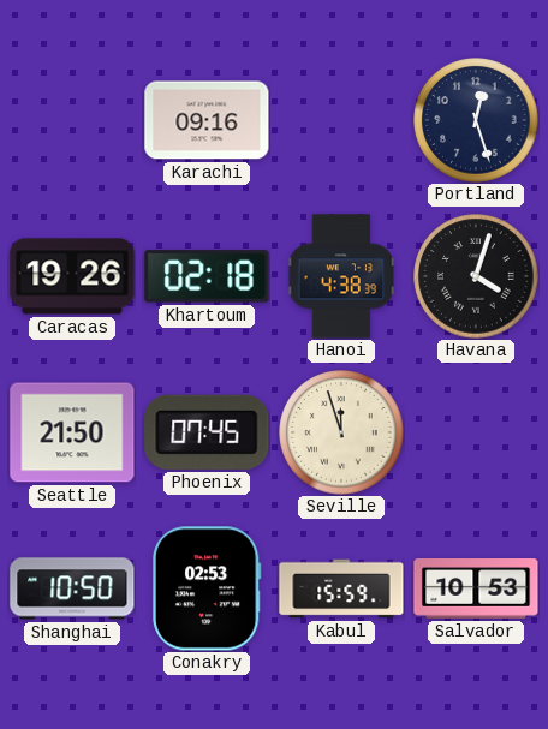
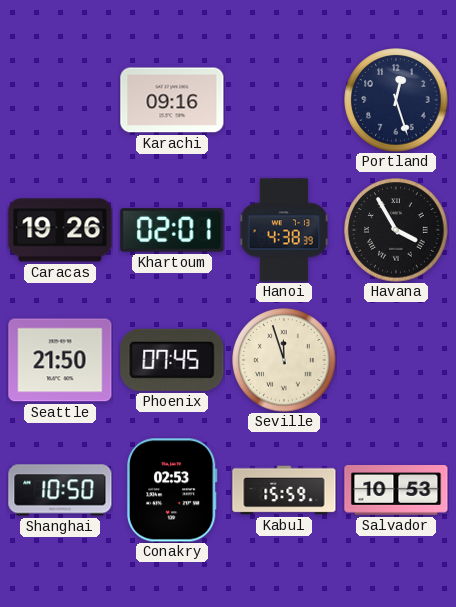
Khartoum: 02:18 -> 02:01
Havana: 4:03 -> 3:55
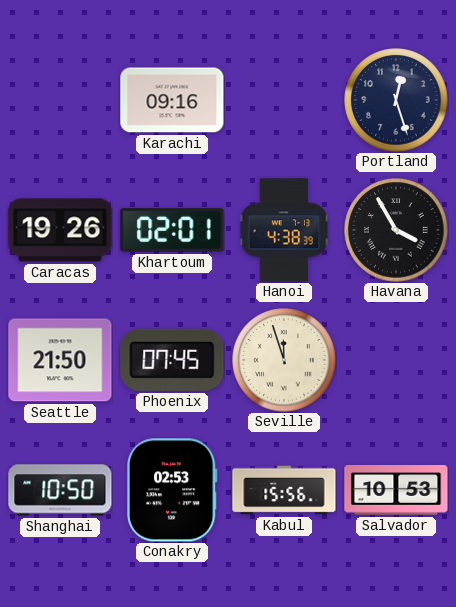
Kabul: 15:59 -> 15:56
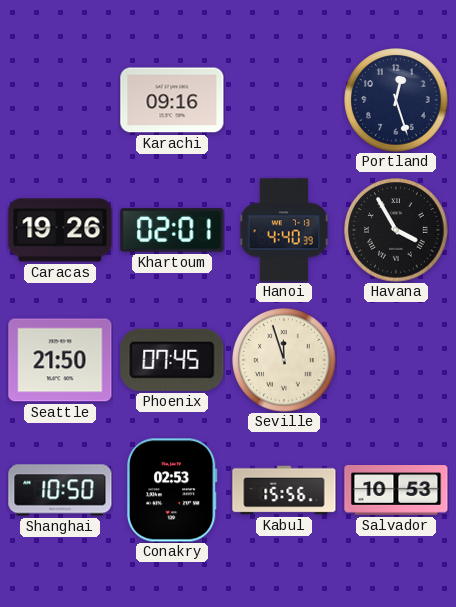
Hanoi: 4:38 -> 4:40
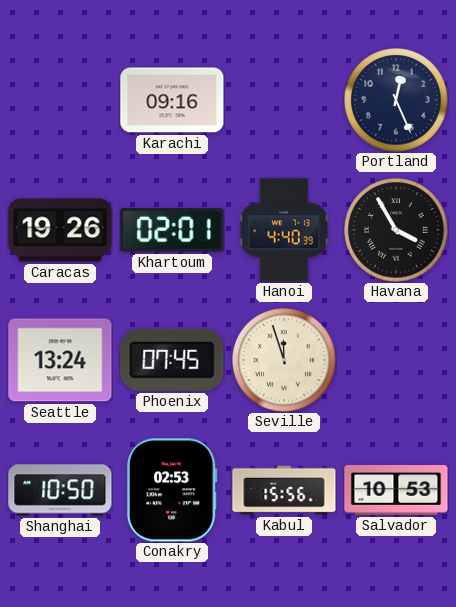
Portland: 12:27 -> 12:26
Seattle: 21:50 -> 13:24
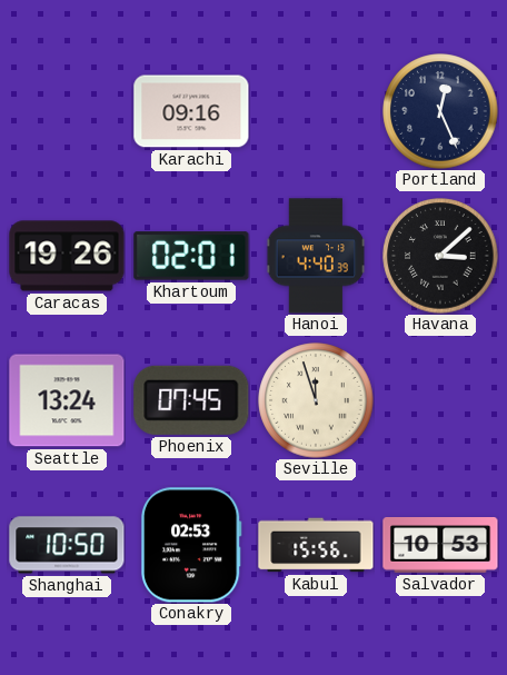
Havana: 3:55 -> 3:08
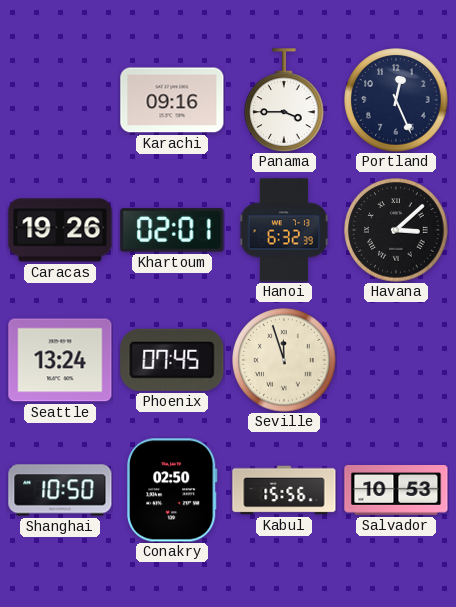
Panama: none -> 3:45
Hanoi: 4:40 -> 6:32
Conakry: 02:53 -> 02:50
